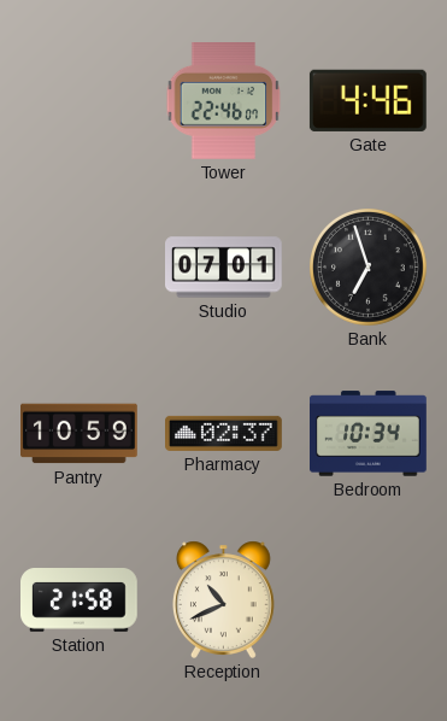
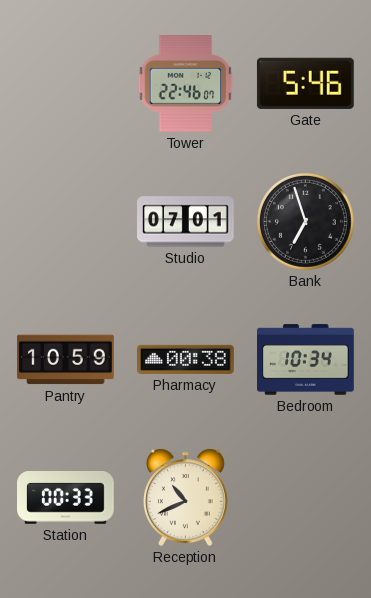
Gate: 4:46 -> 5:46
Pharmacy: 02:37 -> 00:38
Station: 21:58 -> 00:33
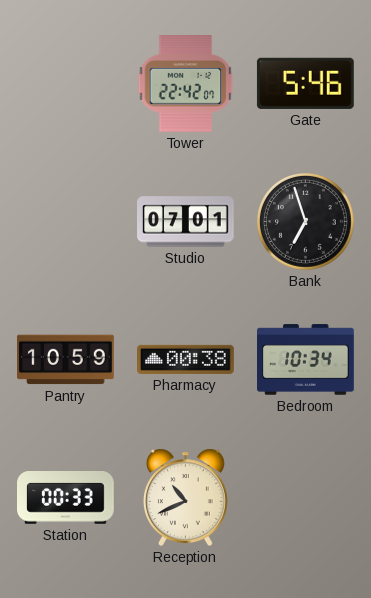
Tower: 22:46 -> 22:42
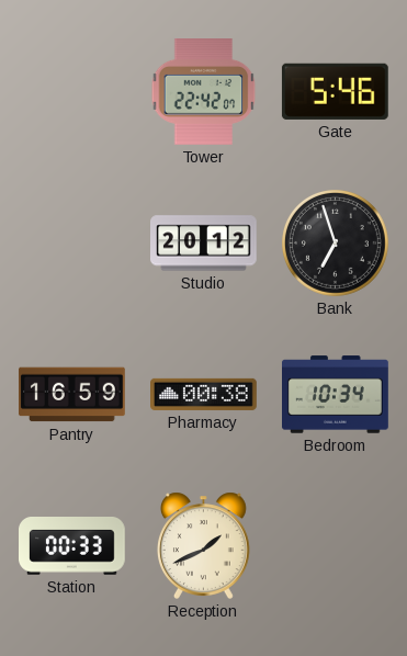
Studio: 07:01 -> 20:12
Pantry: 10:59 -> 16:59
Reception: 10:41 -> 1:41
